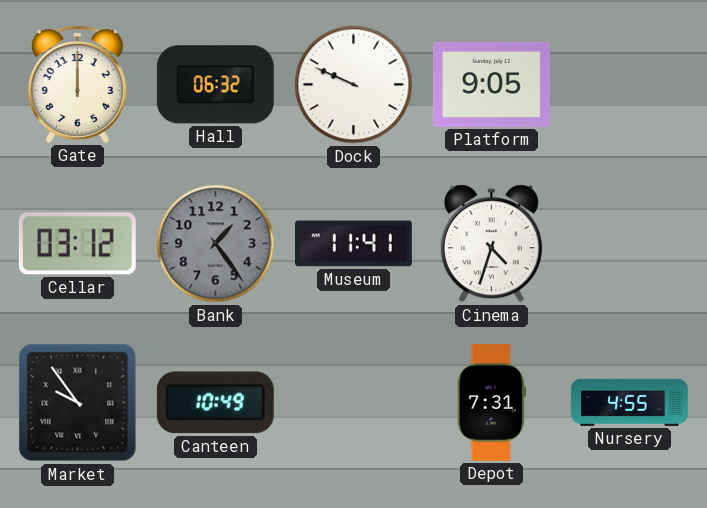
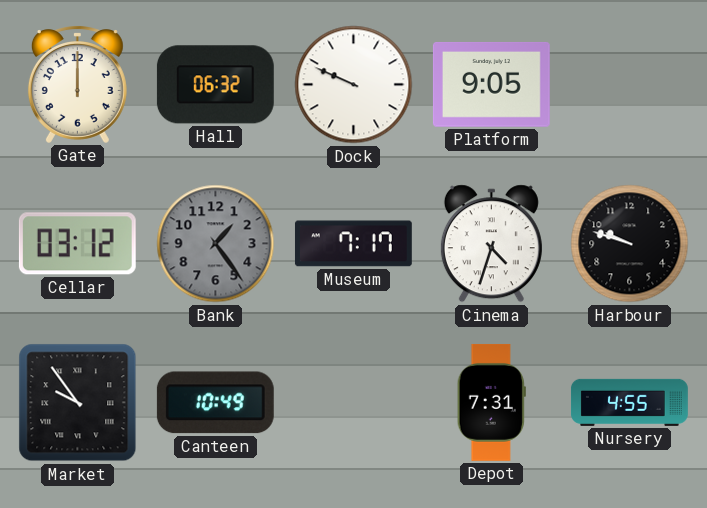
Museum: 11:41 -> 7:17
Harbour: none -> 9:48
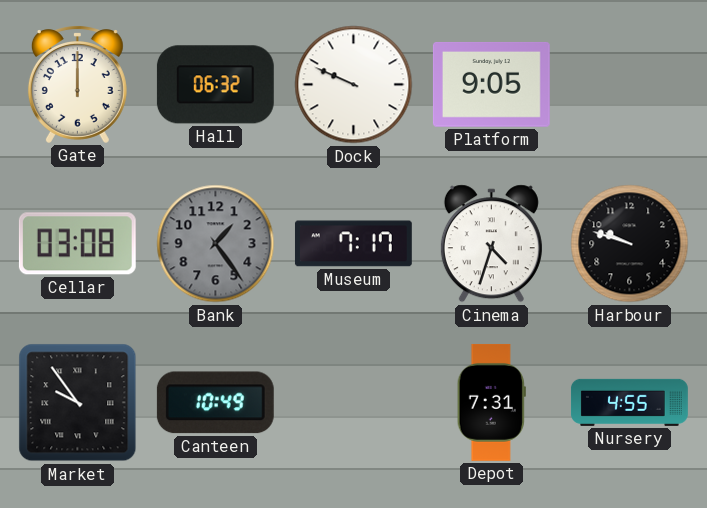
Cellar: 03:12 -> 03:08
